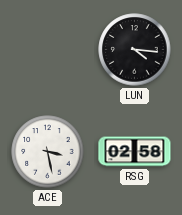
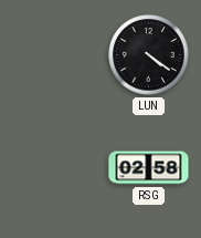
LUN: 4:16 -> 4:21
ACE: 3:28 -> none
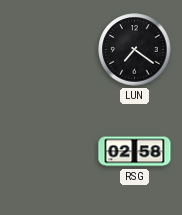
LUN: 4:21 -> 7:21
